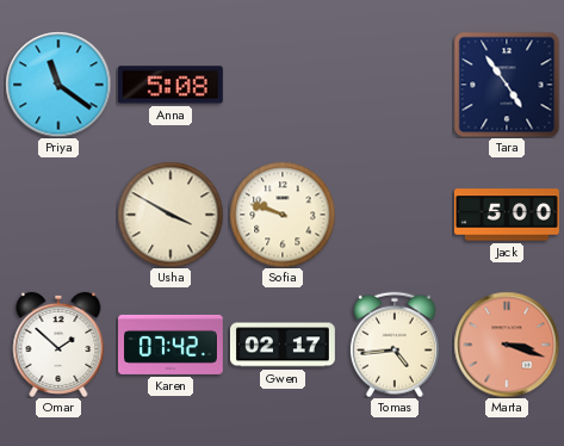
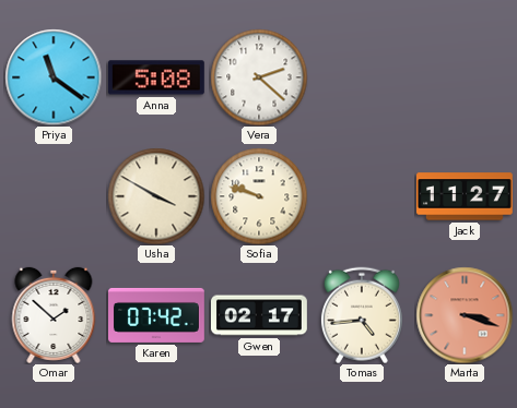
Vera: none -> 2:22
Tara: 4:54 -> none
Jack: 5:00 -> 11:27
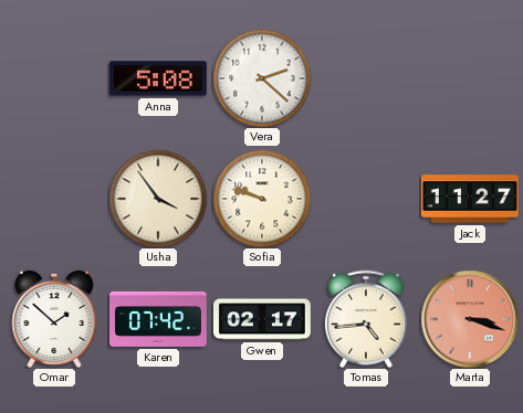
Priya: 11:21 -> none
Usha: 3:50 -> 3:54
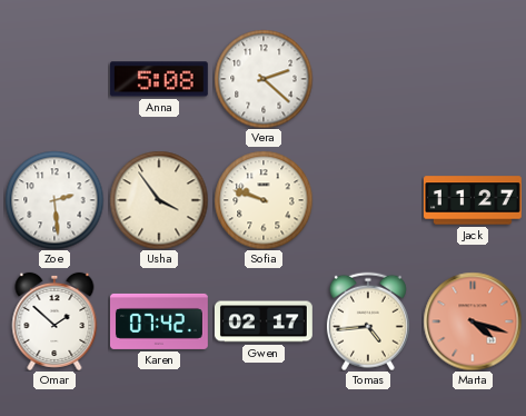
Zoe: none -> 2:29
Marta: 3:18 -> 4:18
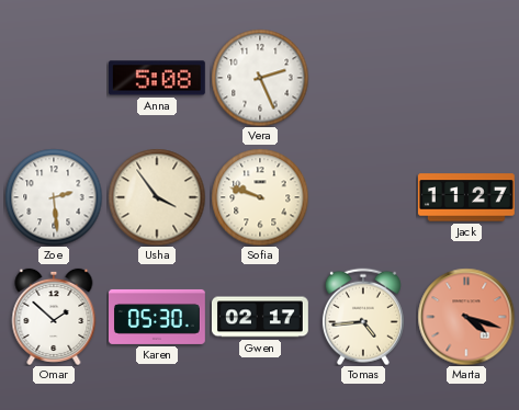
Vera: 2:22 -> 2:26
Karen: 07:42 -> 05:30
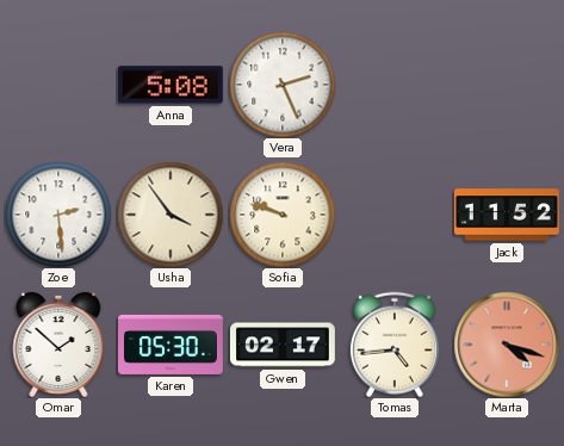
Jack: 11:27 -> 11:52
